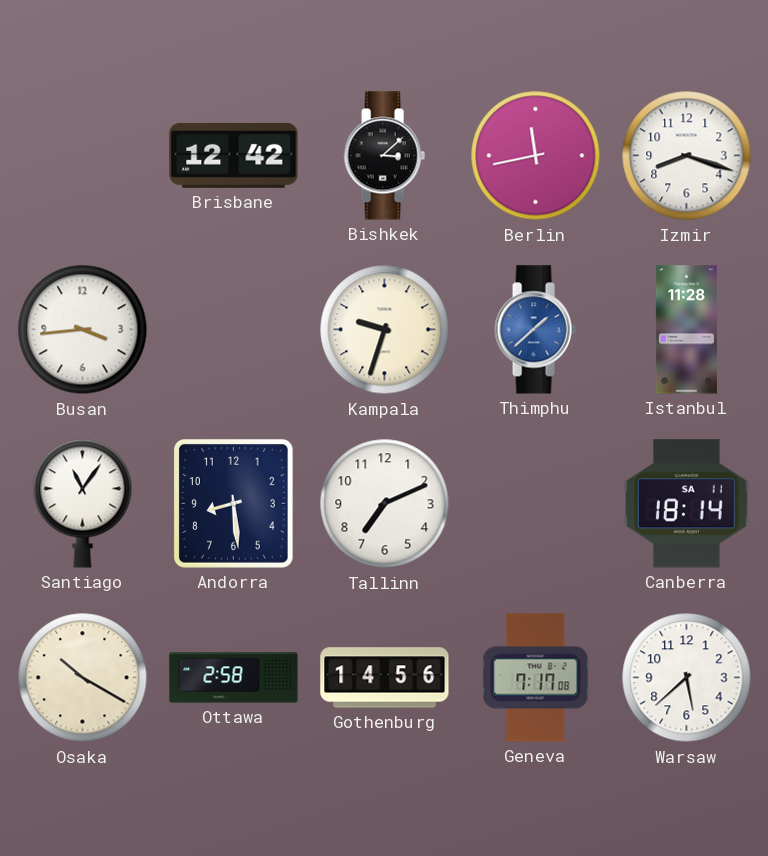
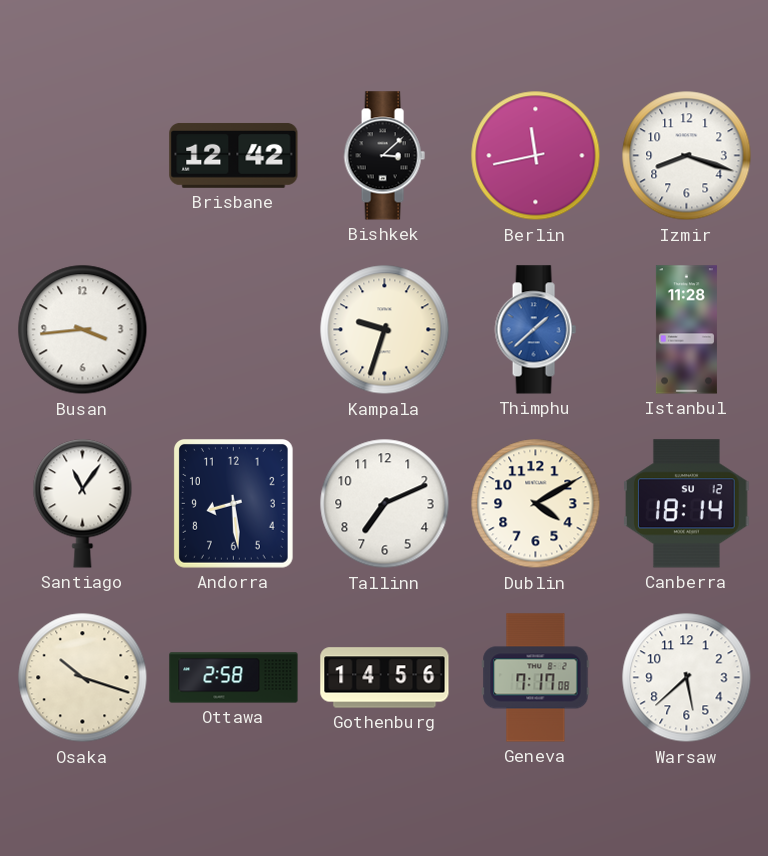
Dublin: none -> 4:10
Canberra date: SA 11 -> SU 12
Osaka: 10:20 -> 10:18
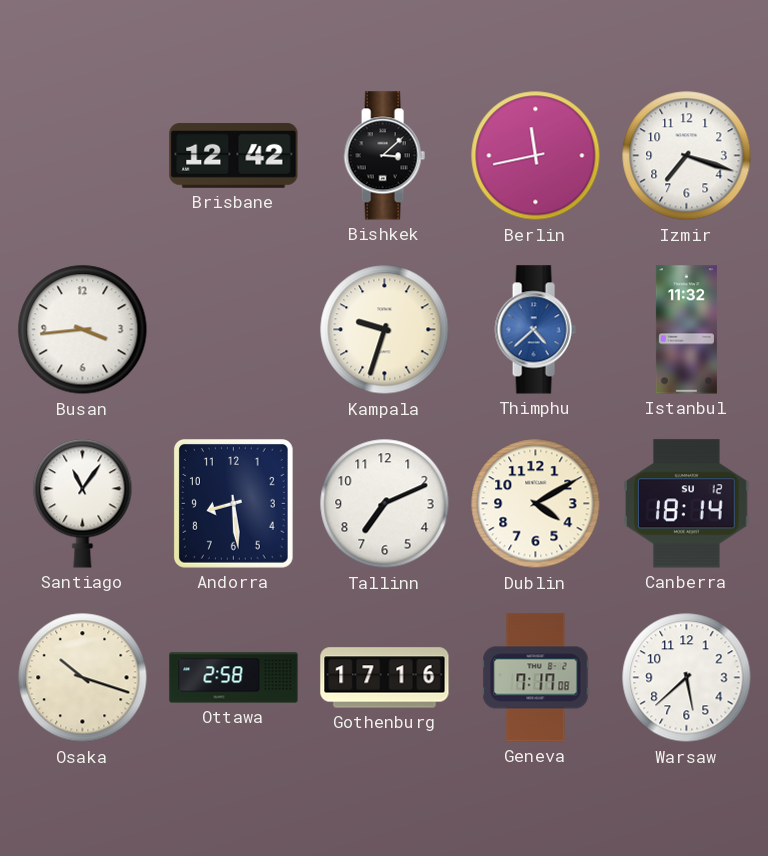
Izmir: 8:18 -> 7:18
Thimphu: 1:38 -> 4:38
Istanbul: 11:28 -> 11:32
Gothenburg: 14:56 -> 17:16
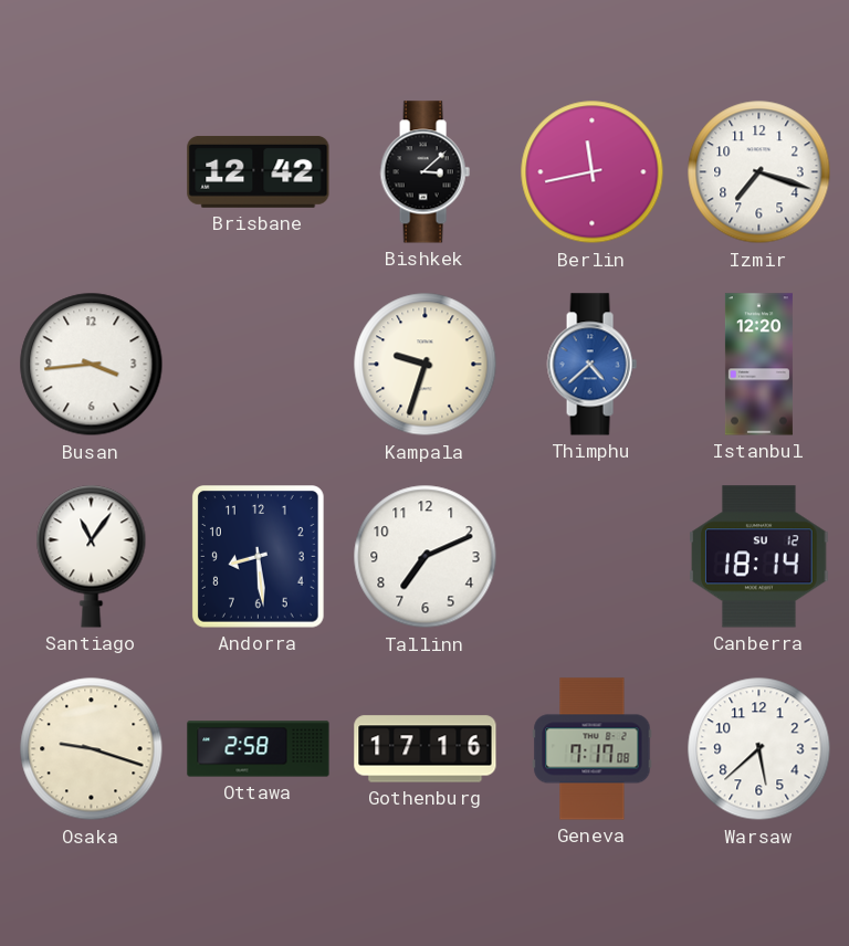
Istanbul: 11:32 -> 12:20
Dublin: 4:10 -> none
Osaka: 10:18 -> 9:18
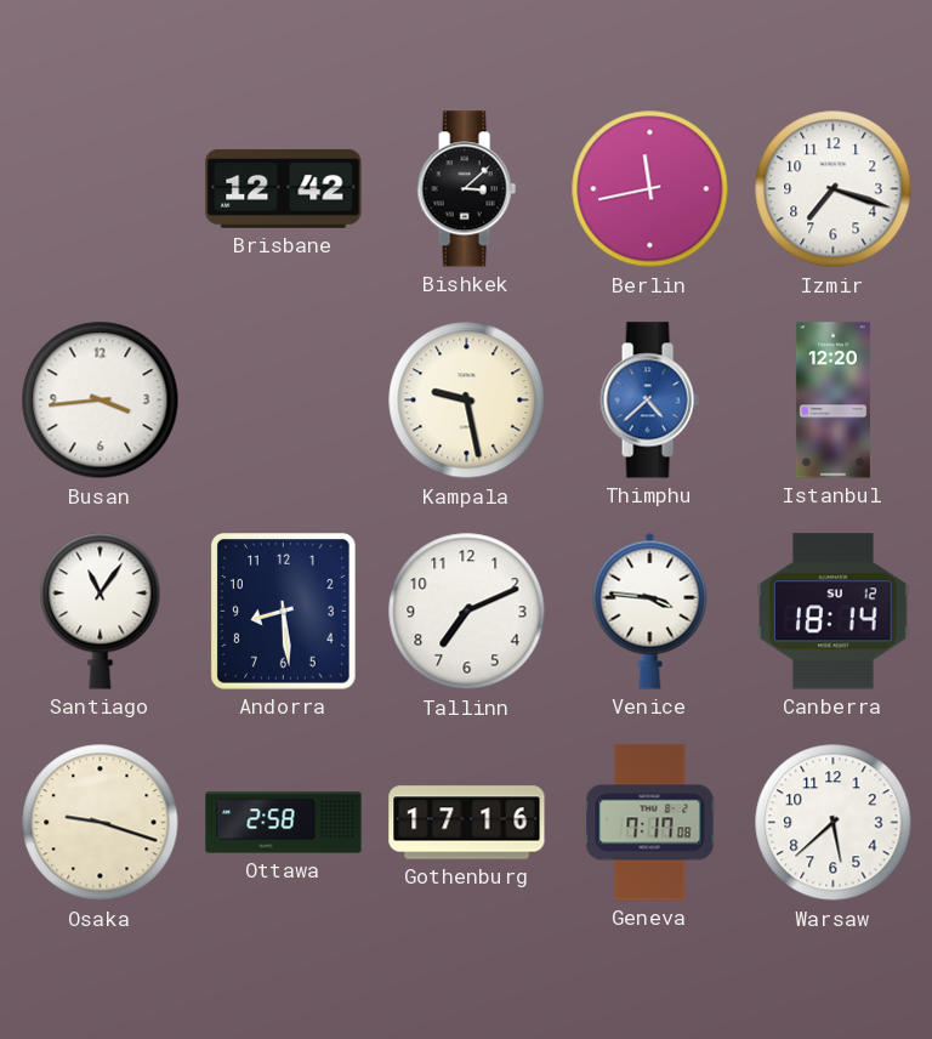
Kampala: 9:33 -> 9:28
Venice: none -> 3:46
